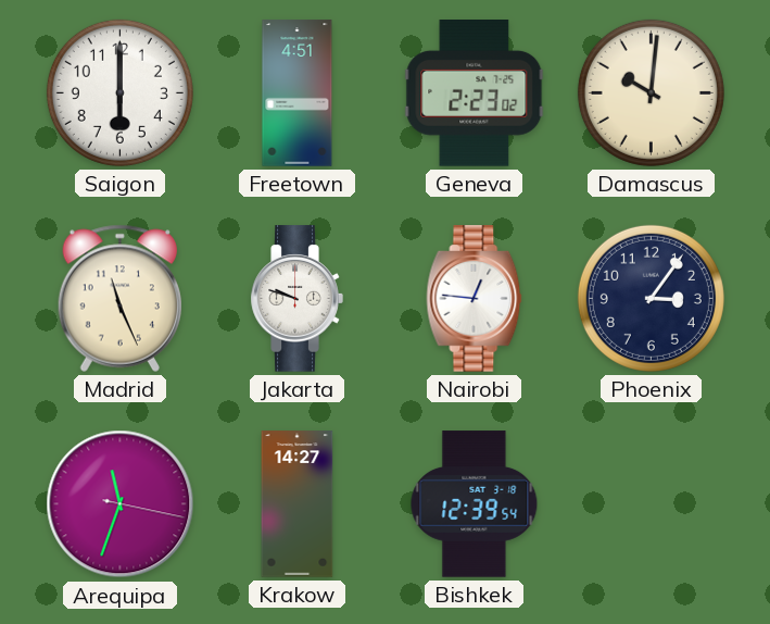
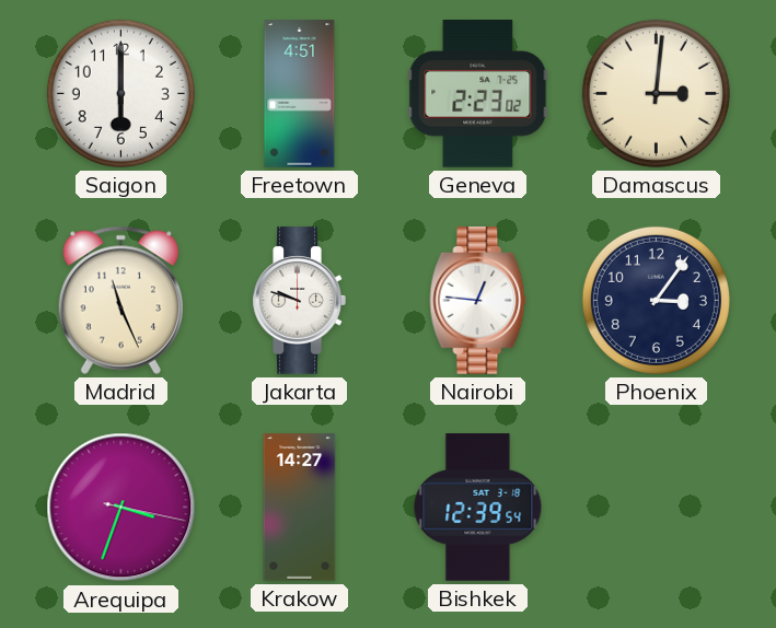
Damascus: 10:01 -> 3:01
Arequipa: 11:33 -> 3:33
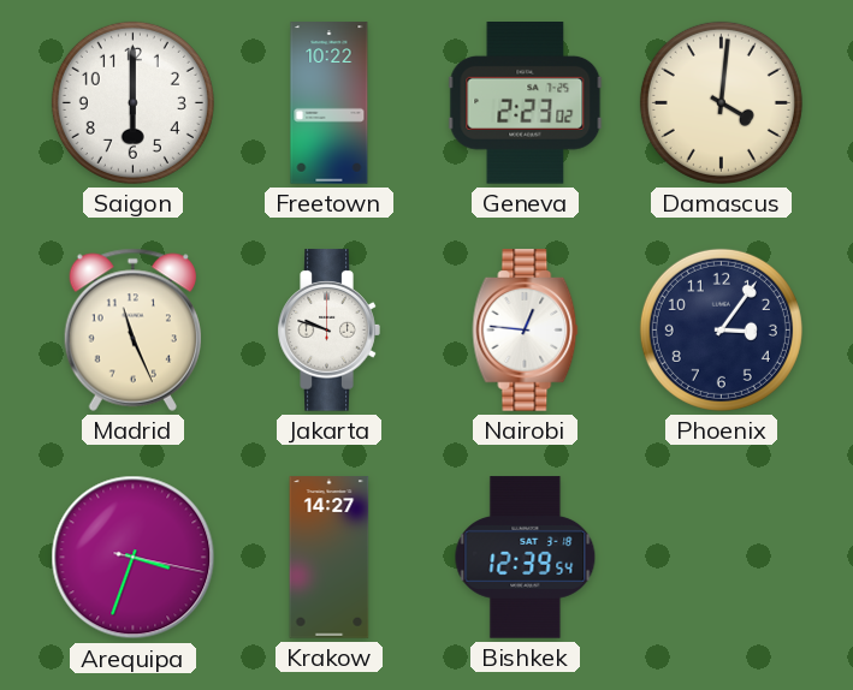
Freetown: 4:51 -> 10:22
Damascus: 3:01 -> 4:01
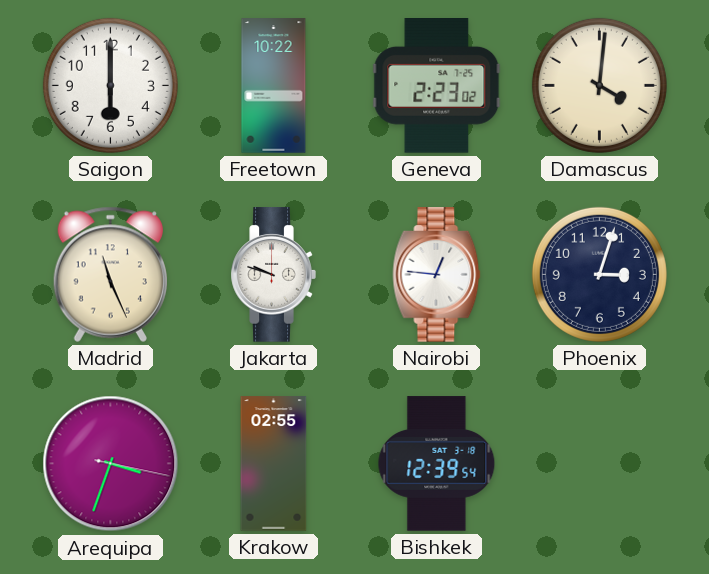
Phoenix: 3:06 -> 3:03
Krakow: 14:27 -> 02:55
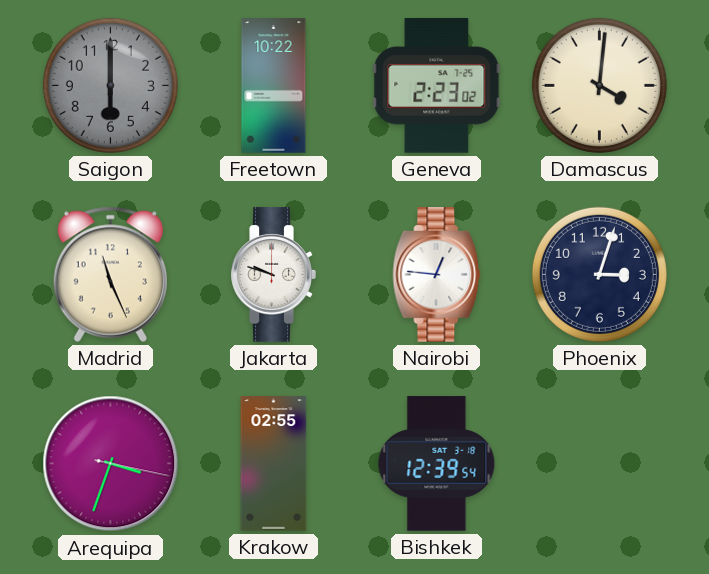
Saigon dial: white -> grey
